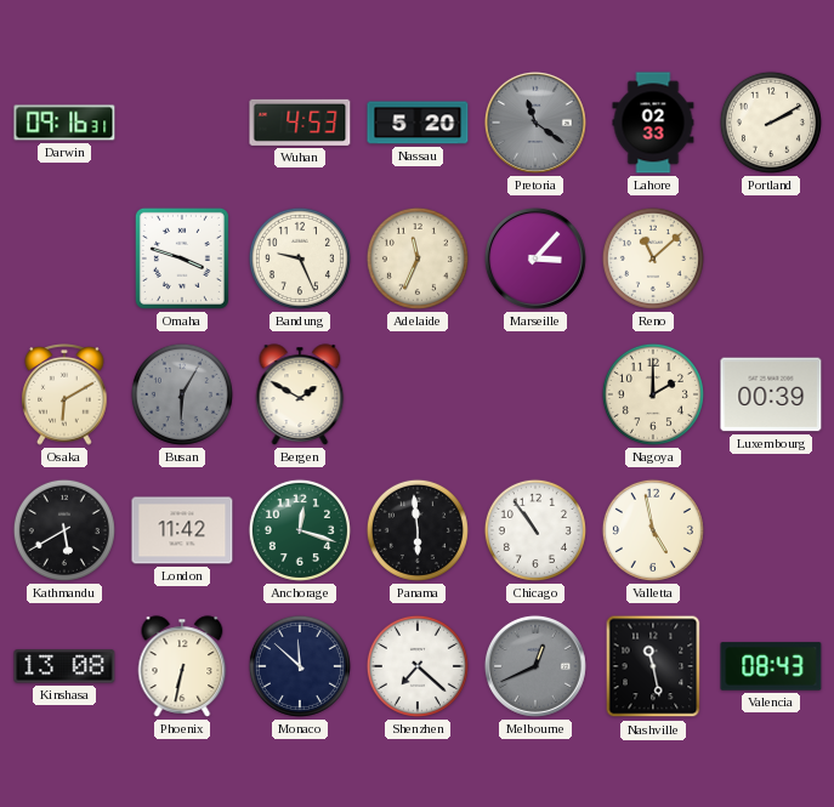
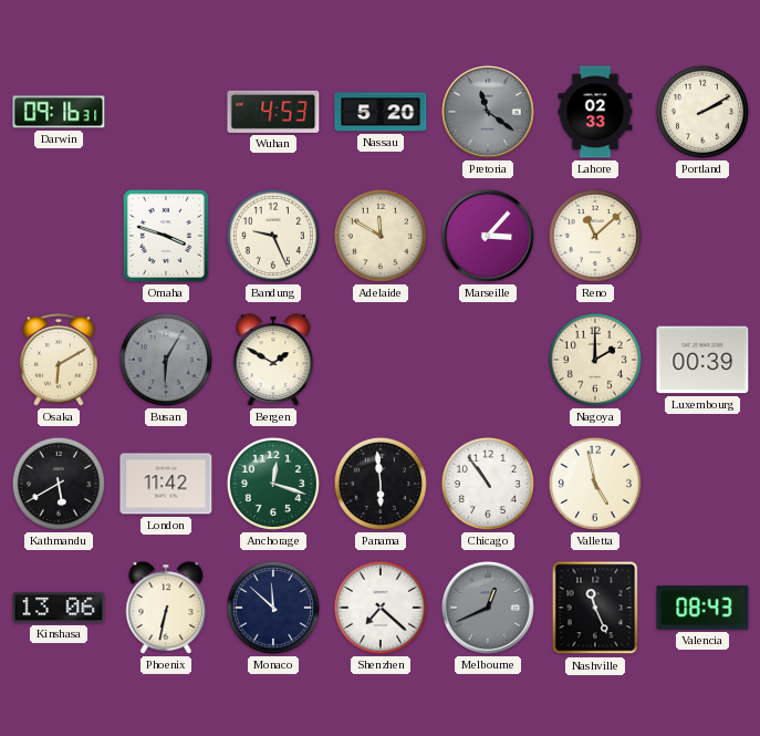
Adelaide: 11:34 -> 11:50
Kinshasa: 13:08 -> 13:06
Nashville: 11:28 -> 11:26
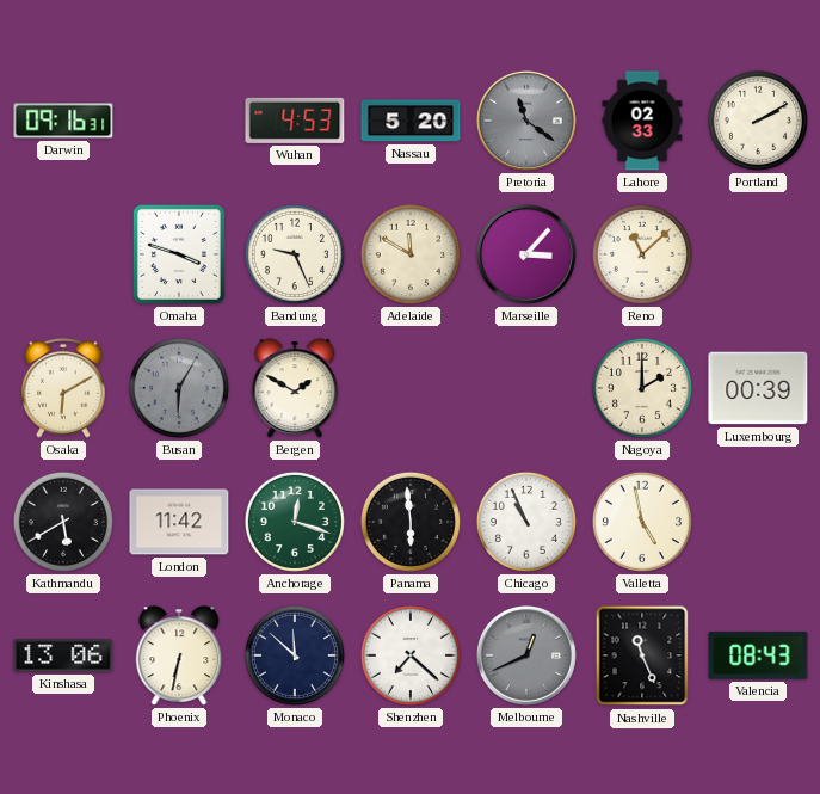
Chicago: 10:54 -> 10:56
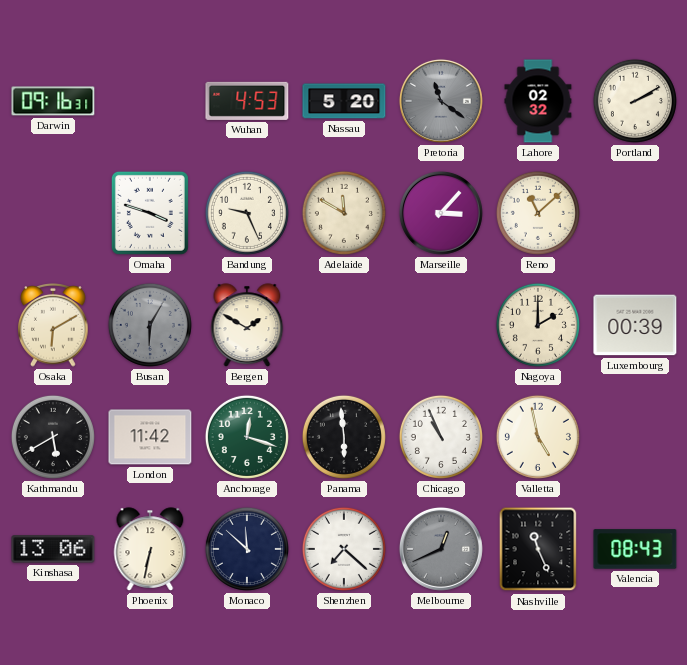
Lahore: 02:33 -> 02:32
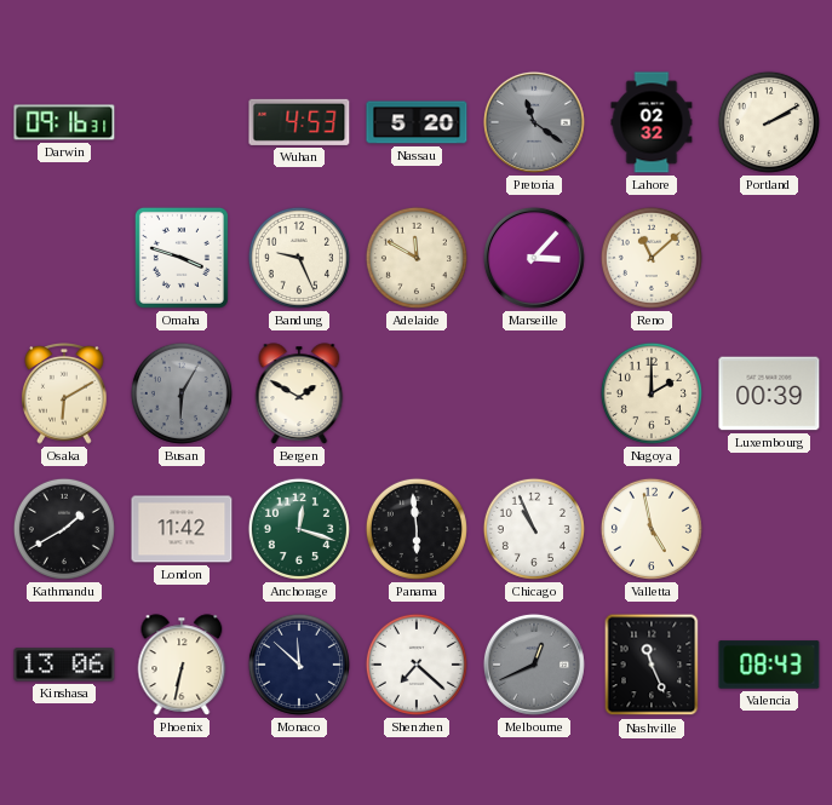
Kathmandu: 5:40 -> 1:40
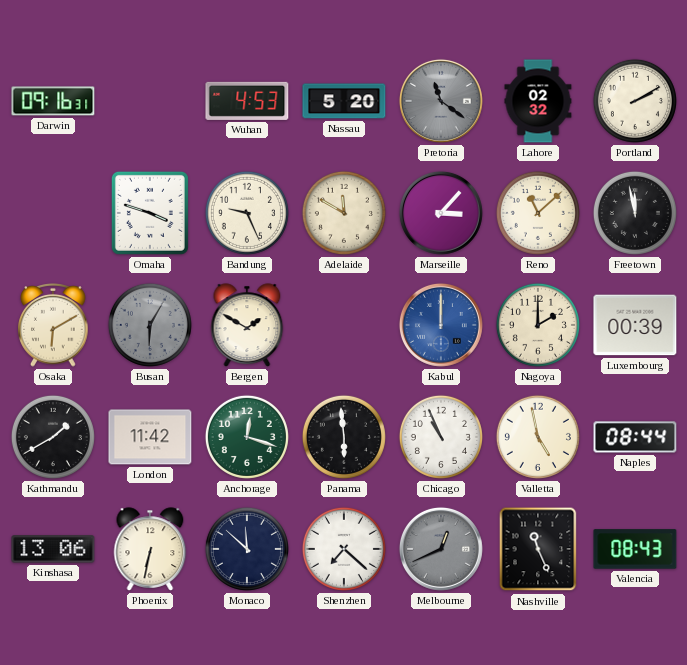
Freetown: none -> 11:58
Kabul: none -> 12:00
Naples: none -> 08:44
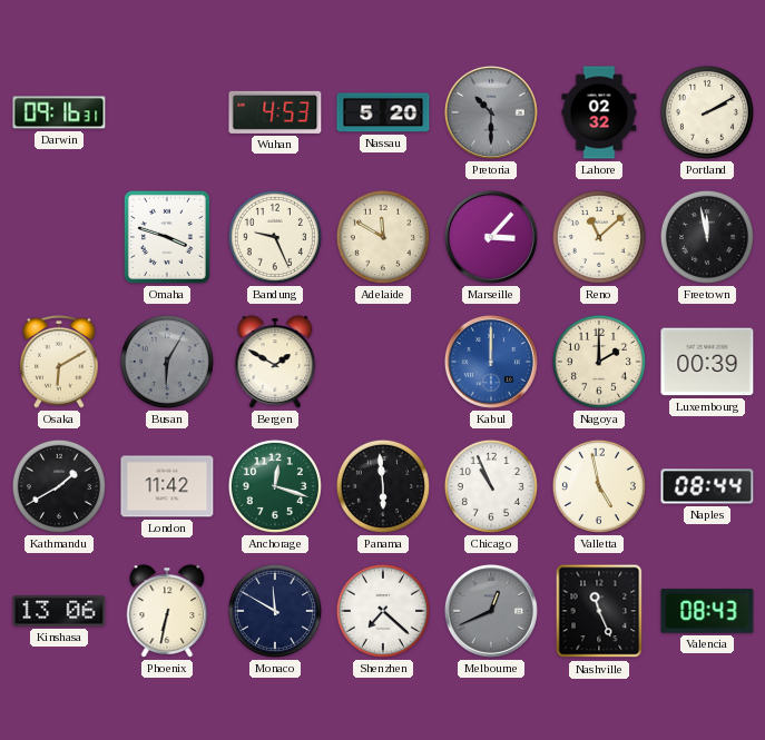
Pretoria: 11:21 -> 10:30
Monaco: 11:52 -> 11:50
